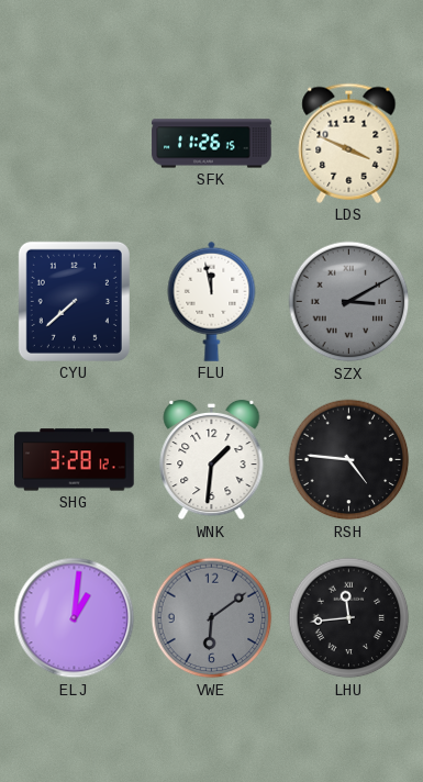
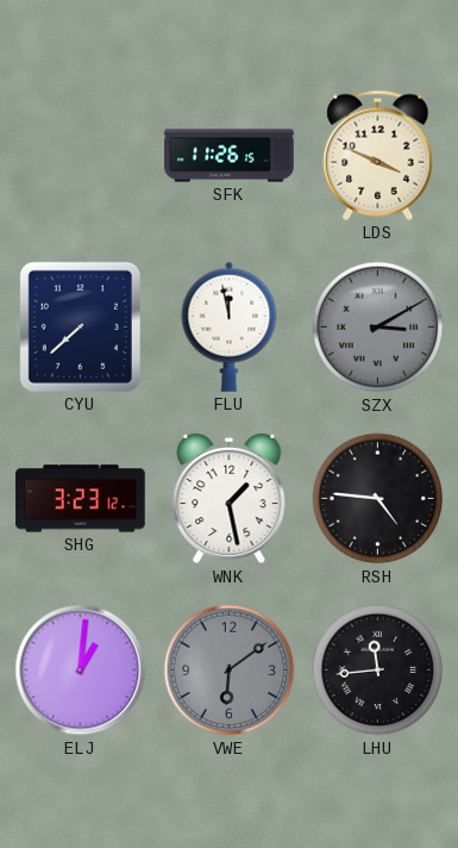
SHG: 3:28 -> 3:23
WNK: 1:31 -> 1:28
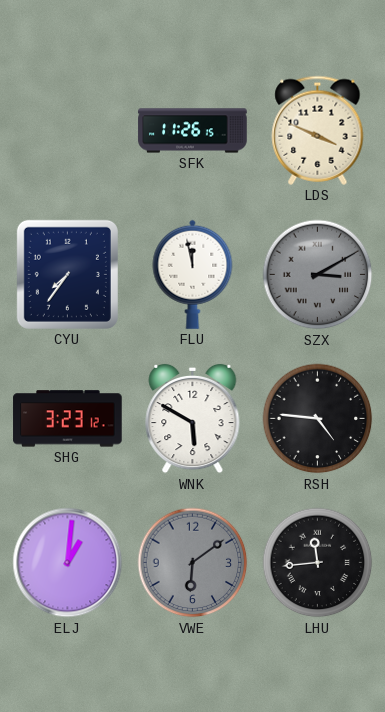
CYU: 7:38 -> 7:36
WNK: 1:28 -> 5:50
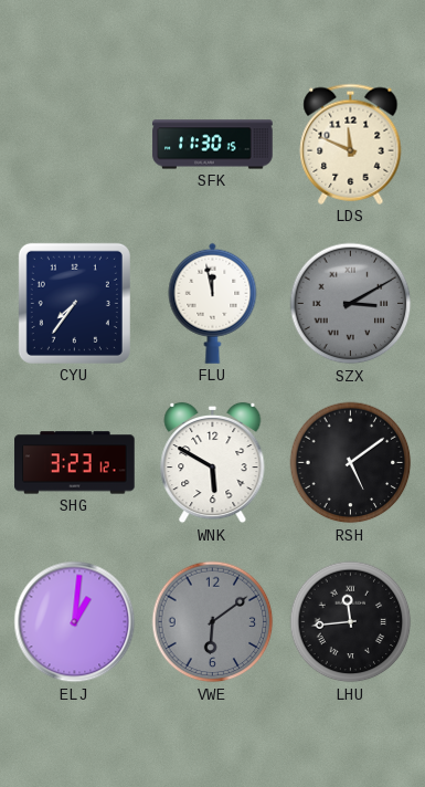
SFK: 11:26 -> 11:30
LDS: 3:49 -> 11:49
RSH: 4:46 -> 5:09
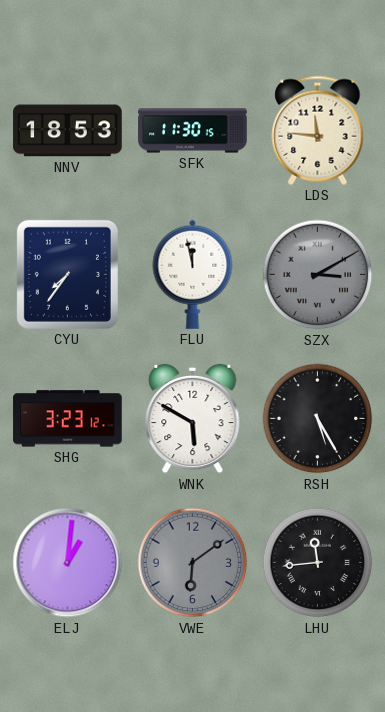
NNV: none -> 18:53
LDS: 11:49 -> 11:46
RSH: 5:09 -> 5:25
